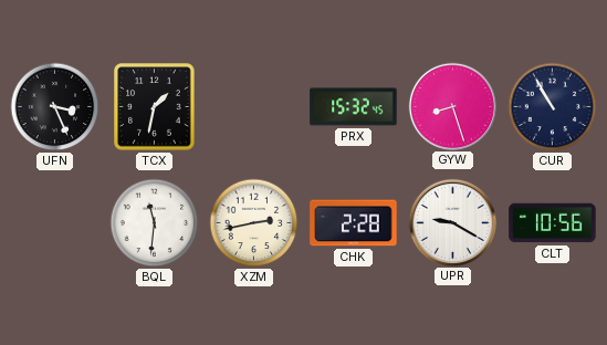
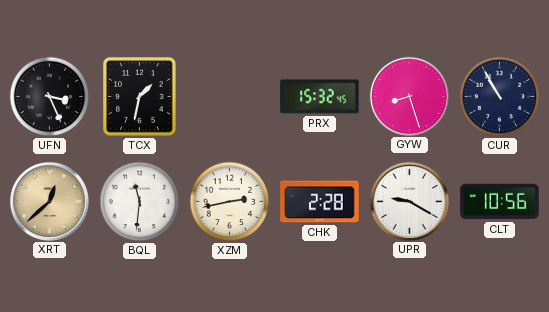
XRT: none -> 12:38
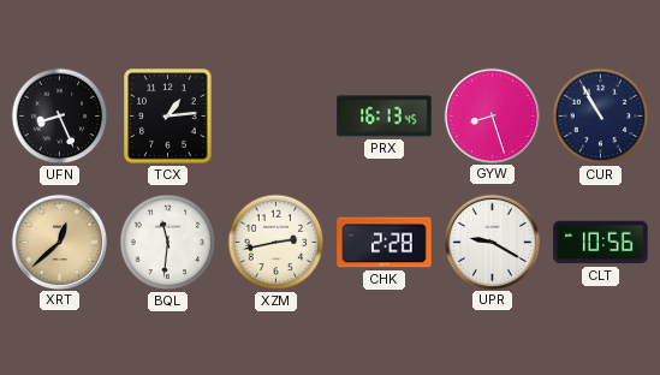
UFN: 3:26 -> 8:26
TCX: 1:32 -> 1:14
PRX: 15:32 -> 16:13
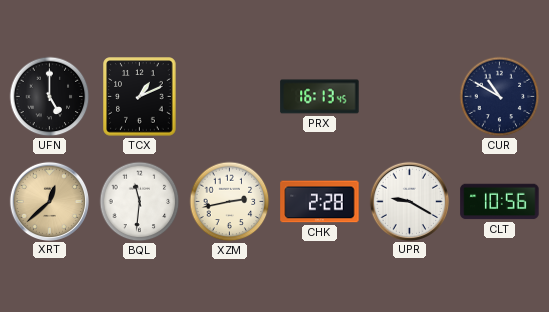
UFN: 8:26 -> 5:00
TCX: 1:14 -> 1:11
GYW: 8:27 -> none
CUR: 10:55 -> 10:50
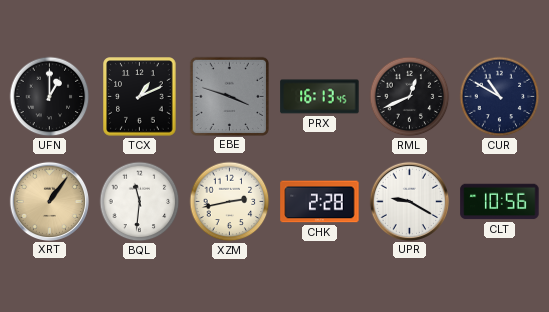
UFN: 5:00 -> 1:00
EBE: none -> 3:48
RML: none -> 12:41
XRT: 12:38 -> 1:06
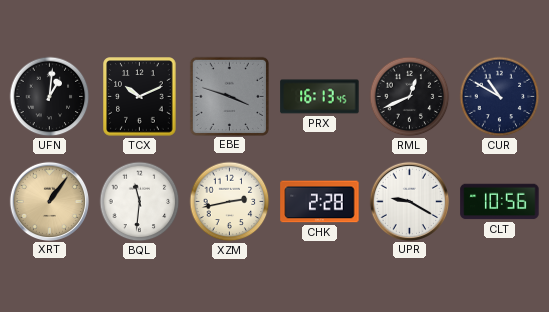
UFN: 1:00 -> 1:01
TCX: 1:11 -> 10:11
